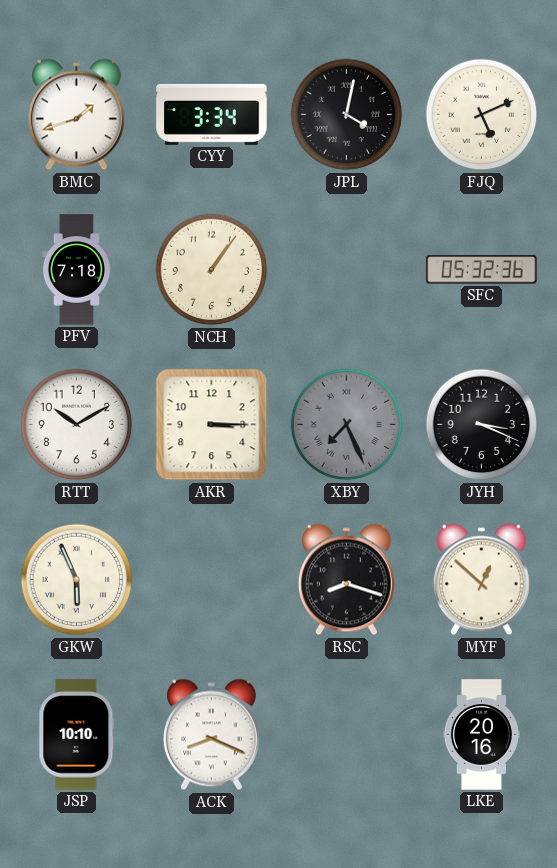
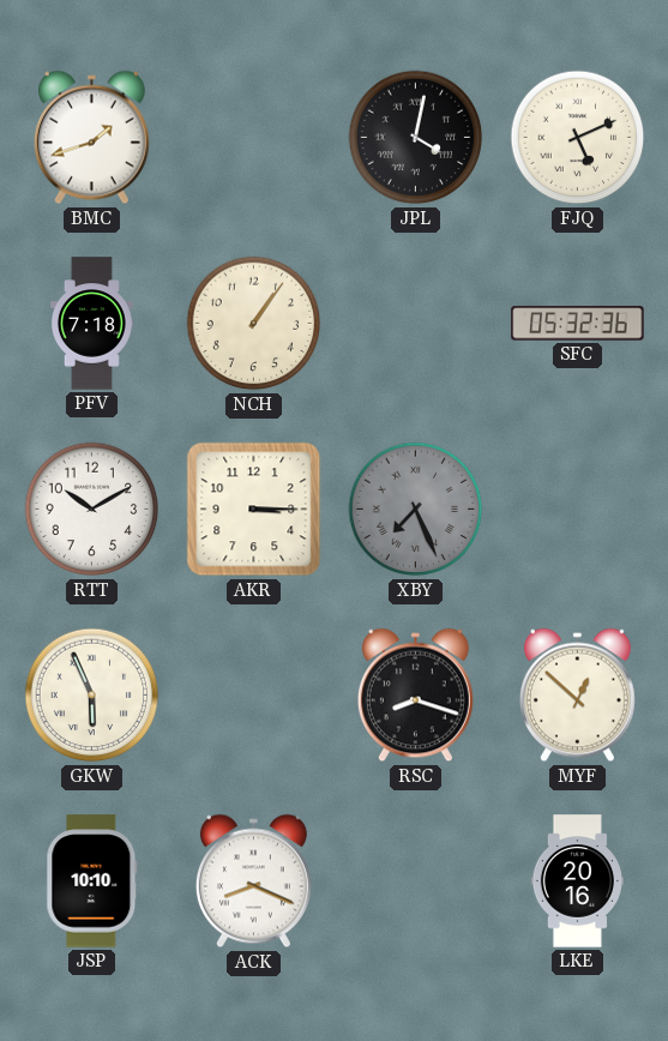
CYY: 3:34 -> none
JYH: 3:19 -> none
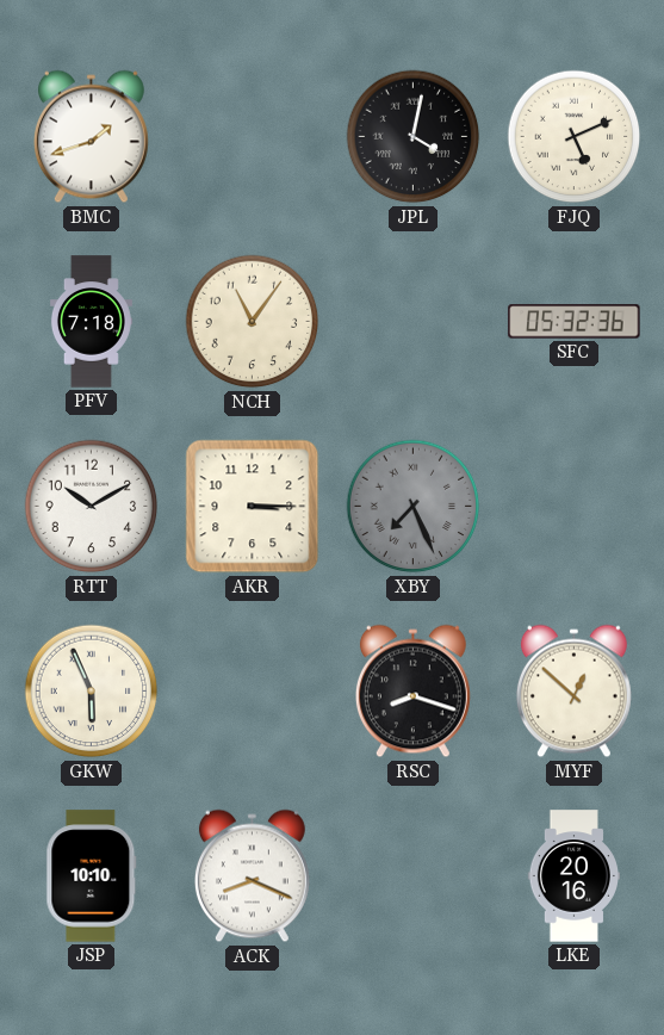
NCH: 1:06 -> 11:06
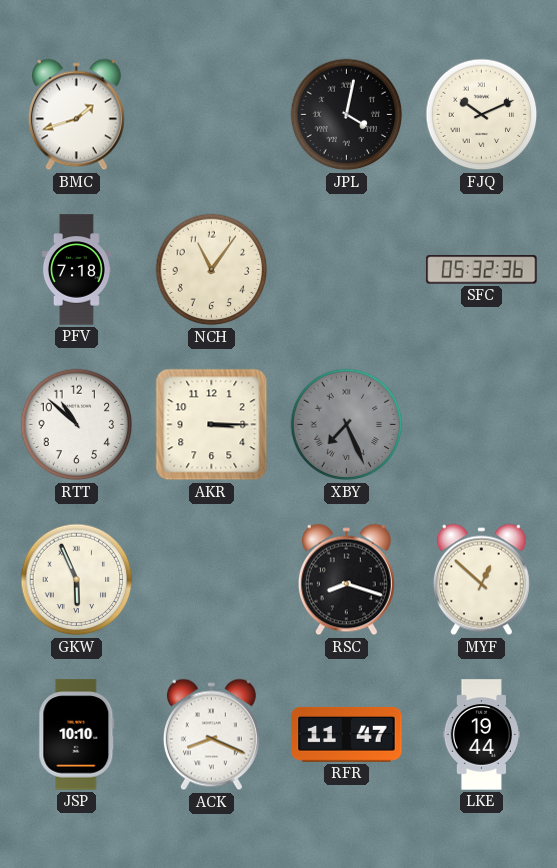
FJQ: 5:11 -> 10:11
RTT: 10:10 -> 10:52
RFR: none -> 11:47
LKE: 20:16 -> 19:44
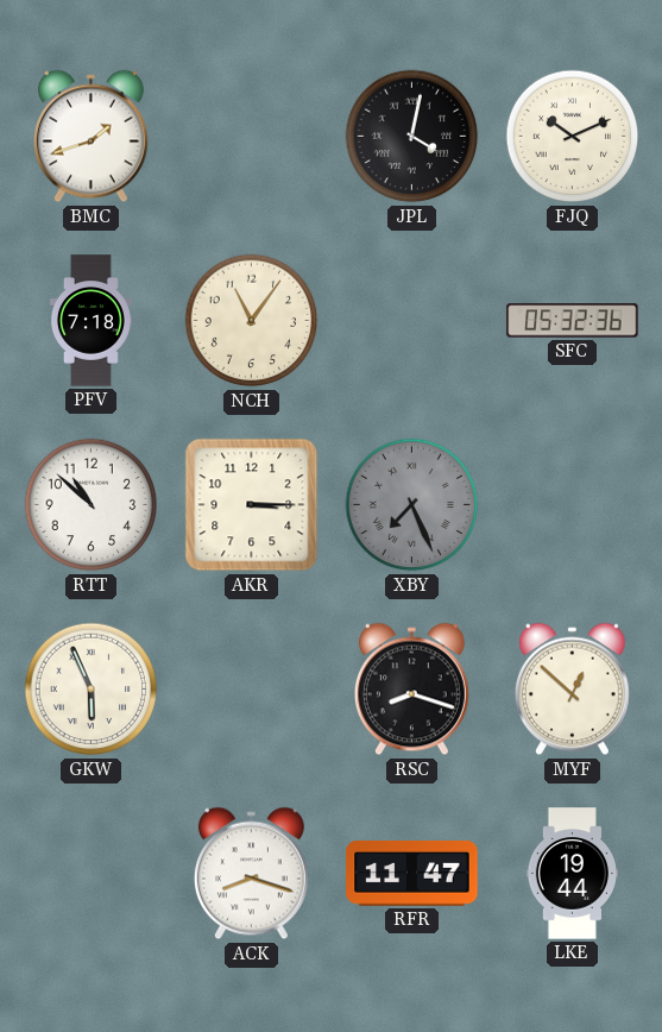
JSP: 10:10 -> none
ACK: 8:19 -> 8:18
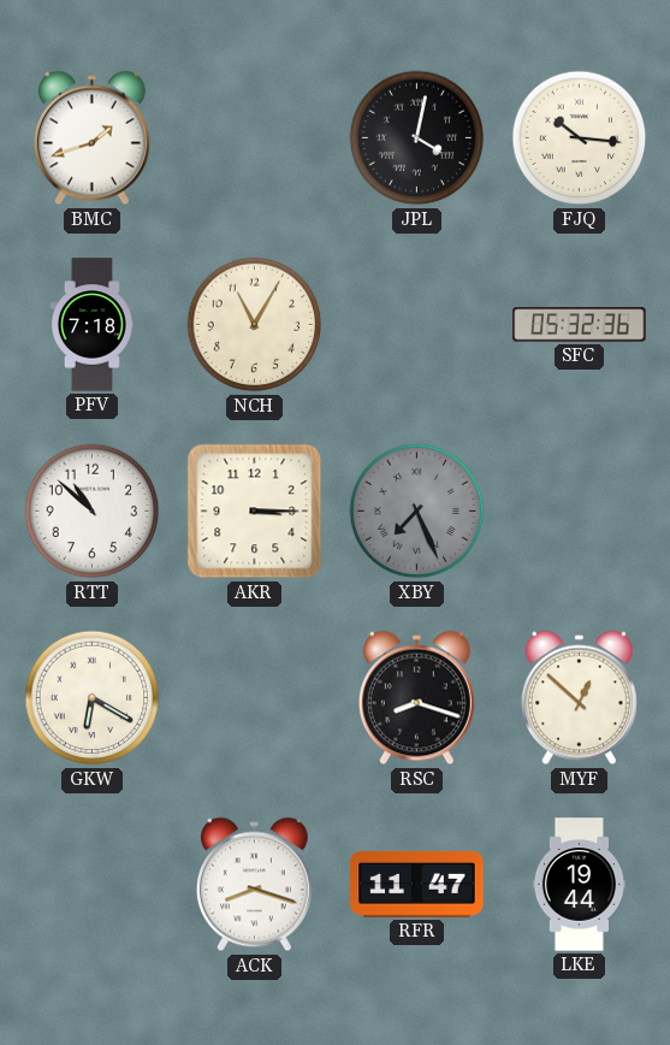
FJQ: 10:11 -> 10:16
NCH: 11:06 -> 11:05
GKW: 5:56 -> 6:20
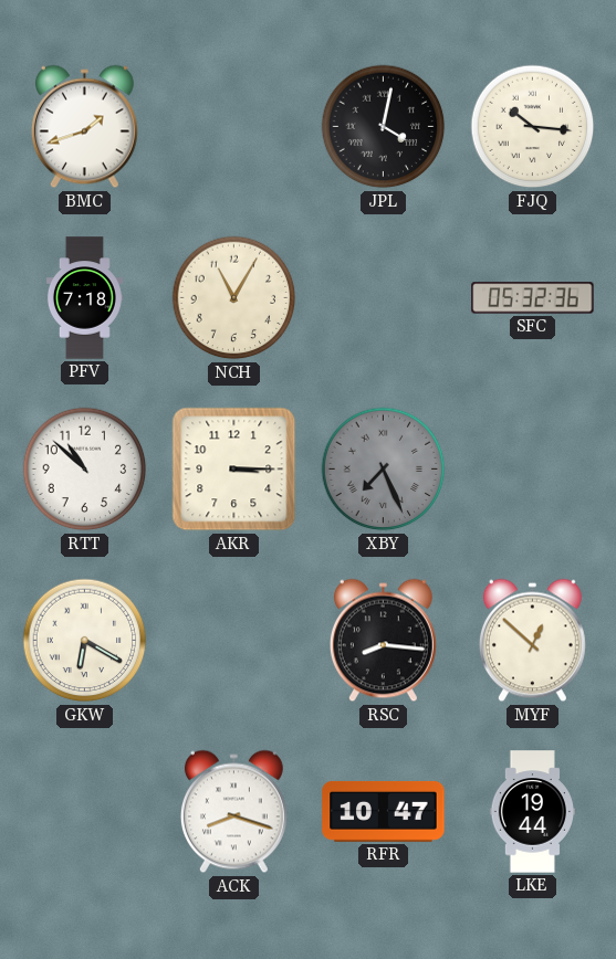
RSC: 8:18 -> 8:16
RFR: 11:47 -> 10:47
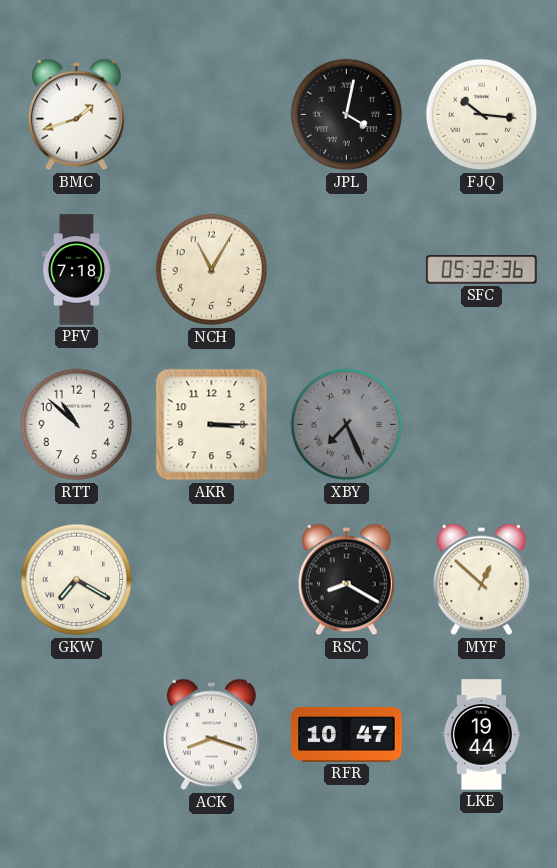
GKW: 6:20 -> 7:20
RSC: 8:16 -> 8:20
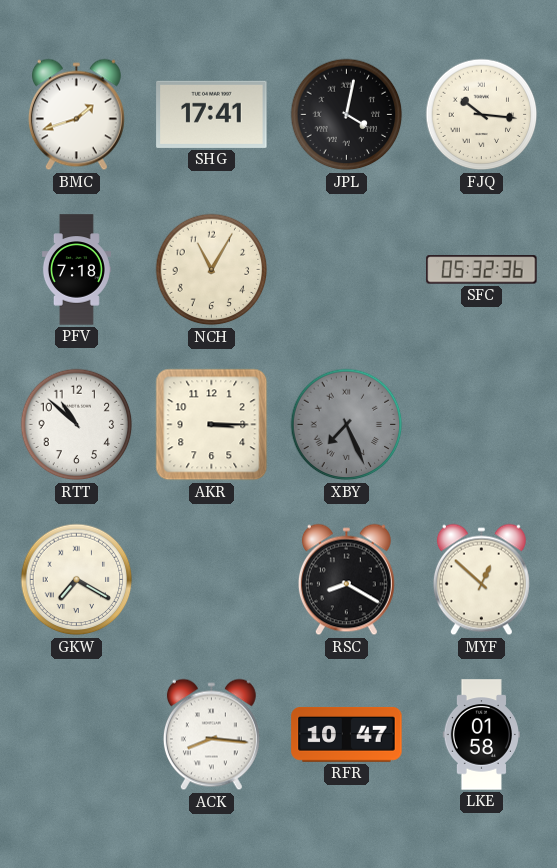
SHG: none -> 17:41
ACK: 8:18 -> 8:16
LKE: 19:44 -> 01:58
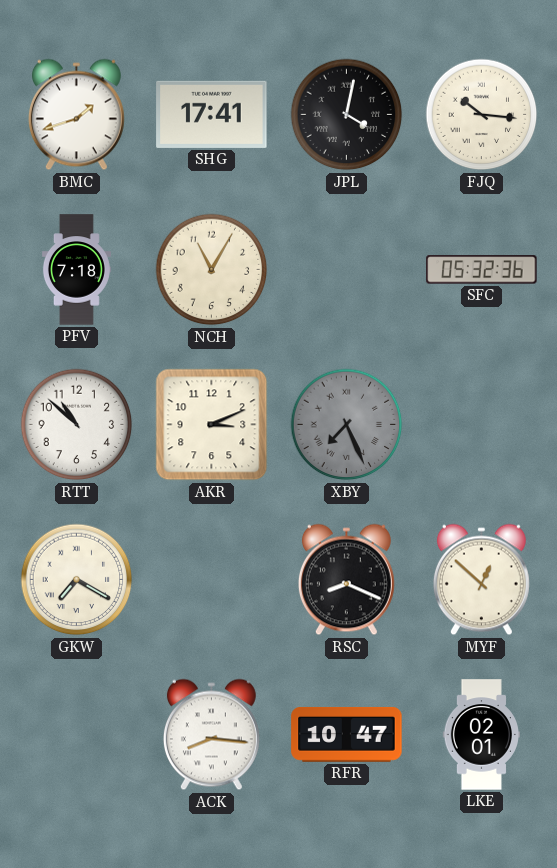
AKR: 3:15 -> 3:11
RSC: 8:20 -> 8:19
LKE: 01:58 -> 02:01
